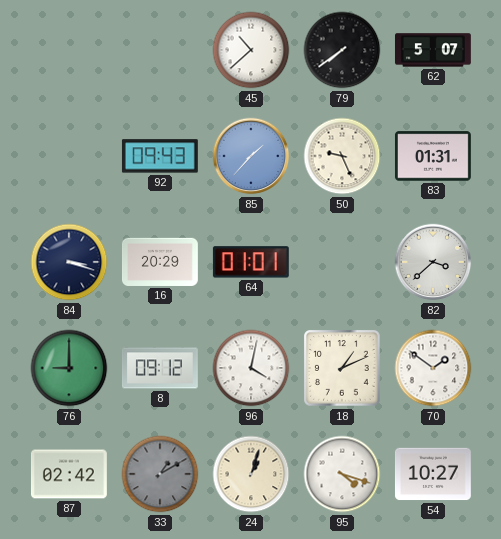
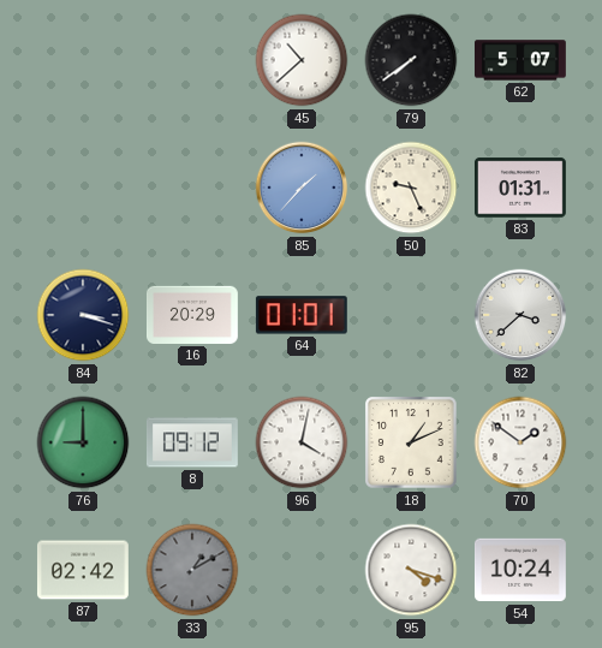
92: 09:43 -> none
24: 1:03 -> none
54: 10:27 -> 10:24
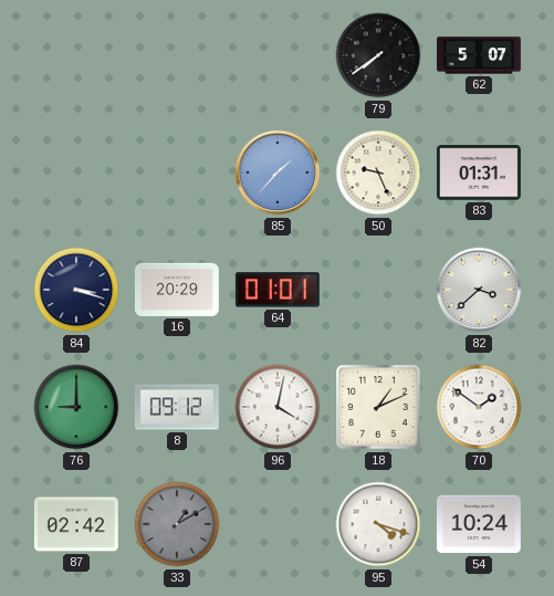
45: 10:38 -> none
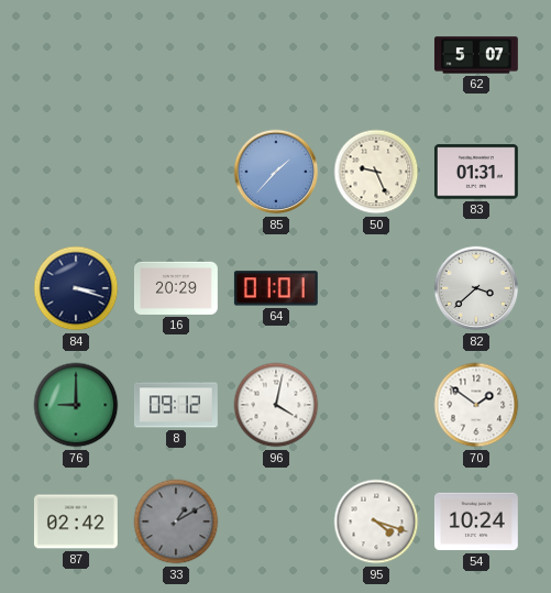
79: 7:39 -> none
18: 1:11 -> none
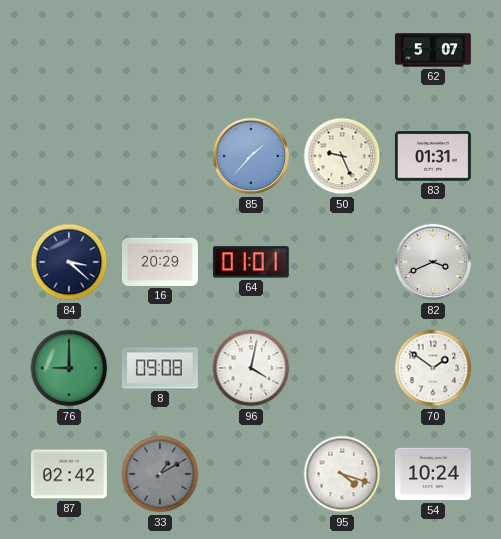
84: 3:18 -> 3:22
82: 3:38 -> 3:41
8: 09:12 -> 09:08
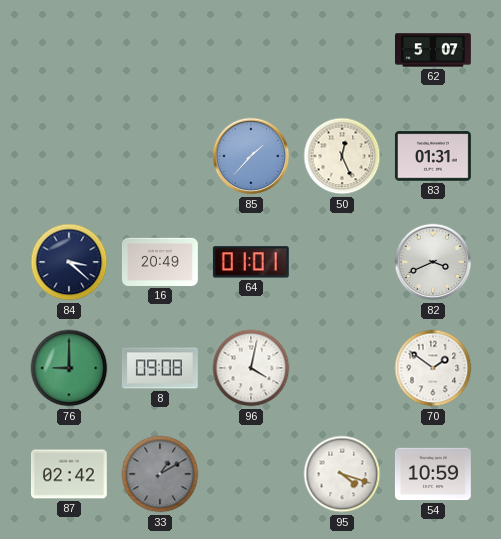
50: 9:26 -> 12:26
16: 20:29 -> 20:49
54: 10:24 -> 10:59
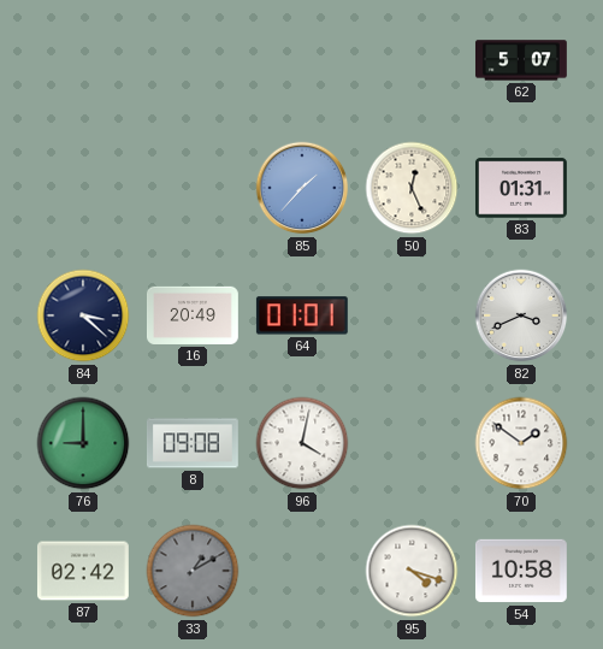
54: 10:59 -> 10:58
